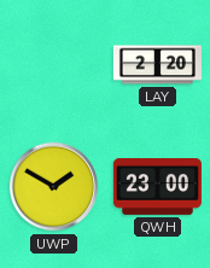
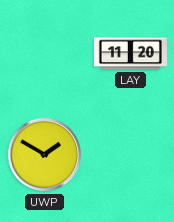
LAY: 2:20 -> 11:20
QWH: 23:00 -> none
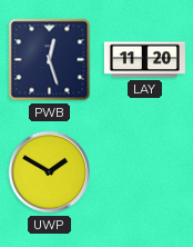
PWB: none -> 12:27
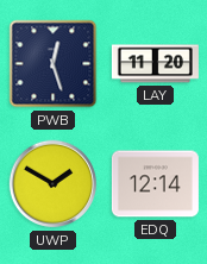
EDQ: none -> 12:14
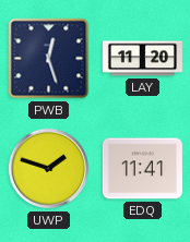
UWP: 1:50 -> 1:48
EDQ: 12:14 -> 11:41
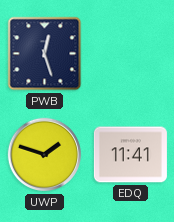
LAY: 11:20 -> none
